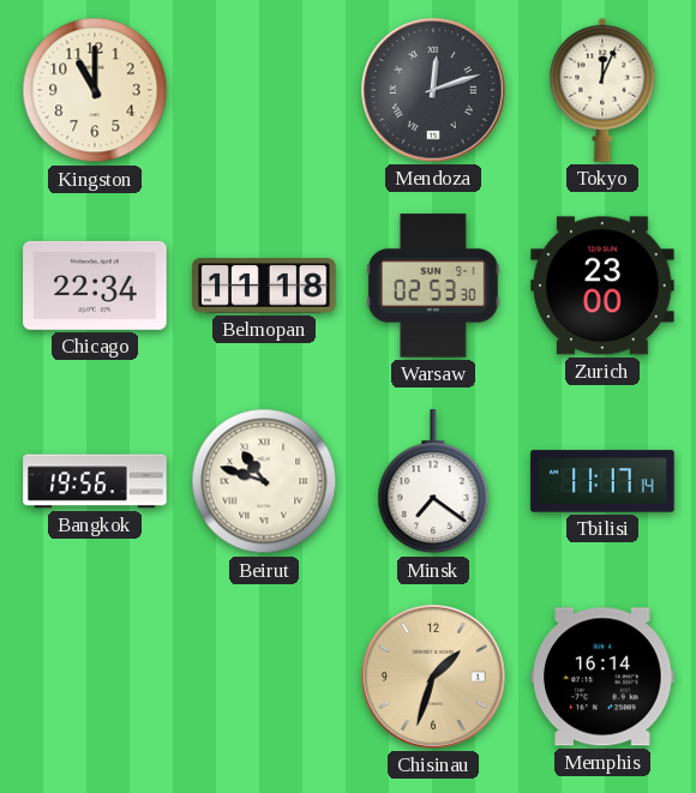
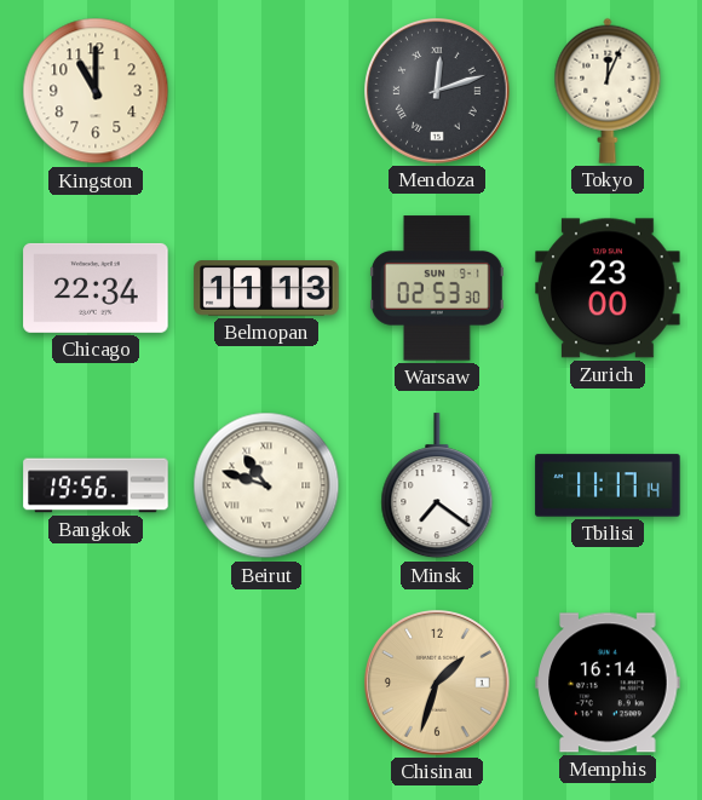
Belmopan: 11:18 -> 11:13
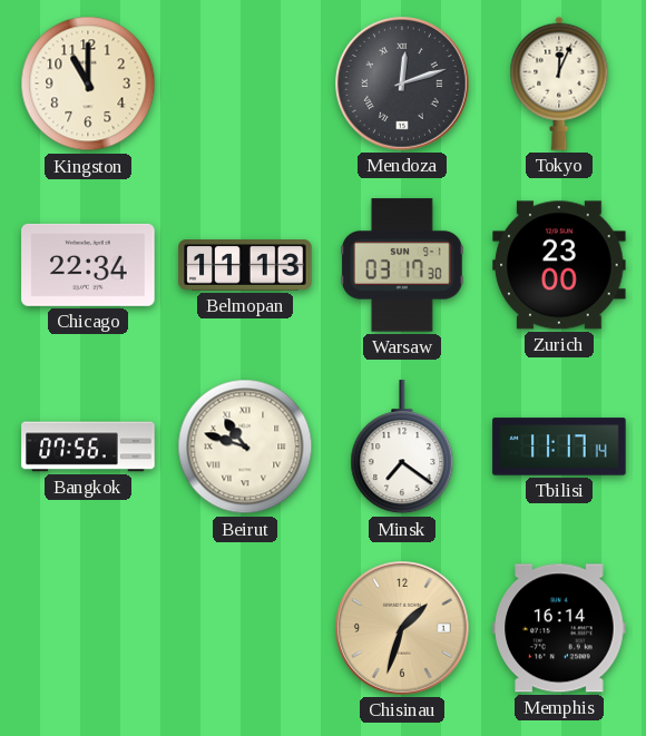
Warsaw: 02:53 -> 03:17
Bangkok: 19:56 -> 07:56
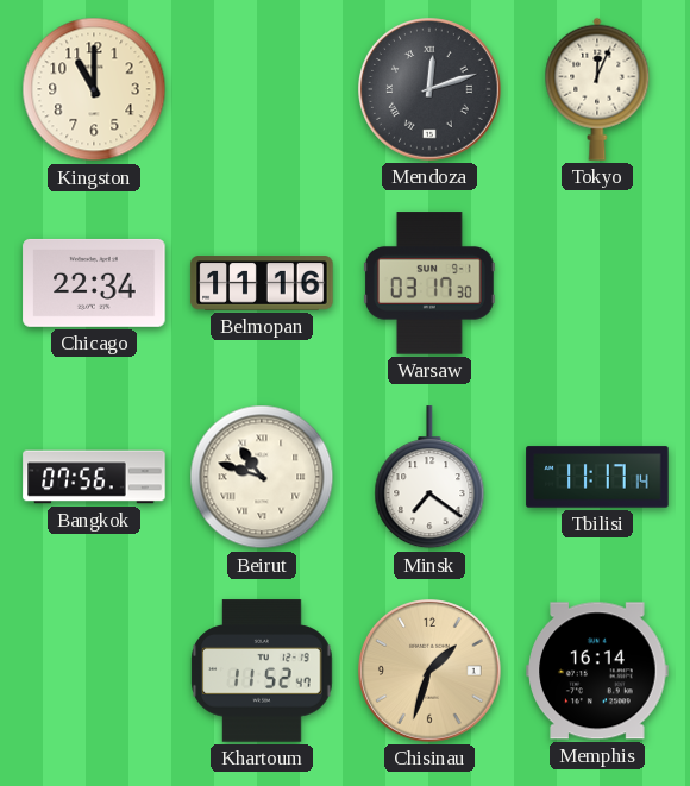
Belmopan: 11:13 -> 11:16
Zurich: 23:00 -> none
Khartoum: none -> 11:52
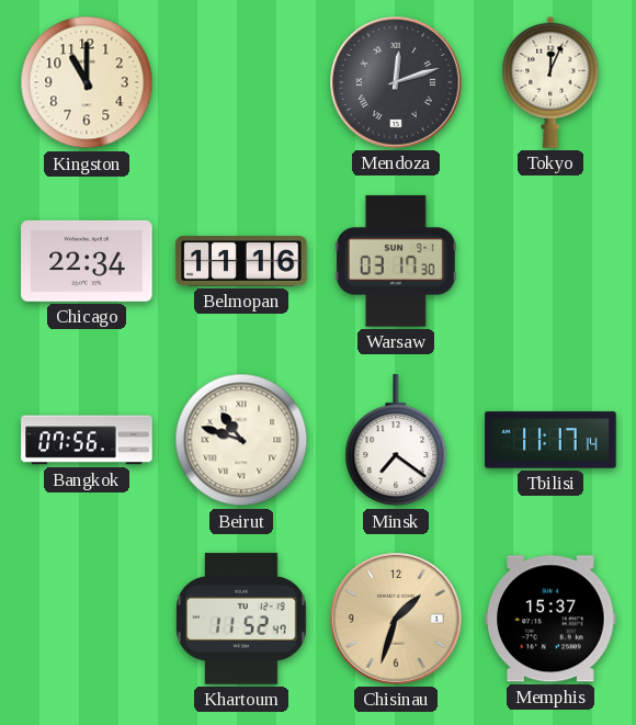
Memphis: 16:14 -> 15:37
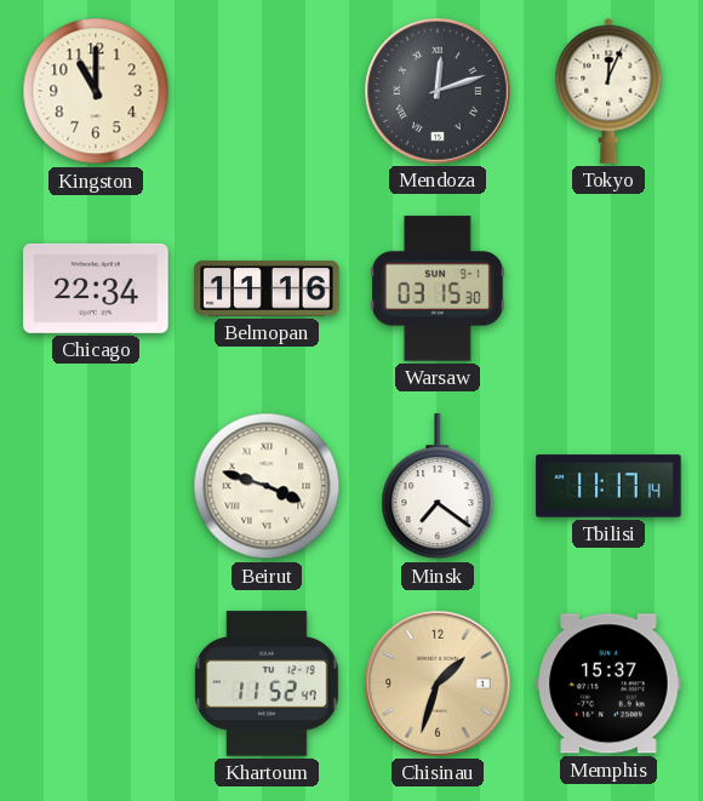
Warsaw: 03:17 -> 03:15
Bangkok: 07:56 -> none
Beirut: 10:48 -> 3:48
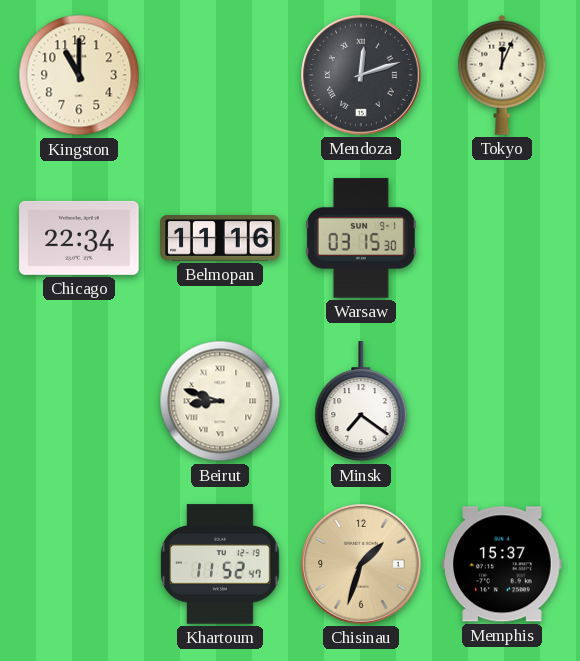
Beirut: 3:48 -> 8:48
Tbilisi: 11:17 -> none
